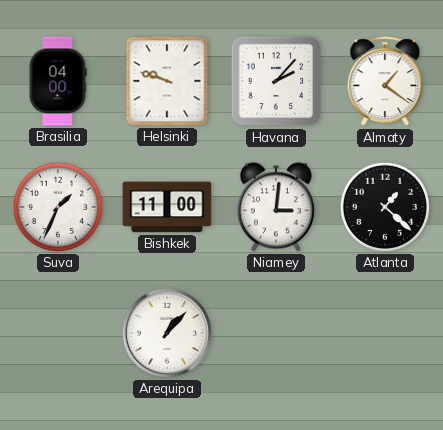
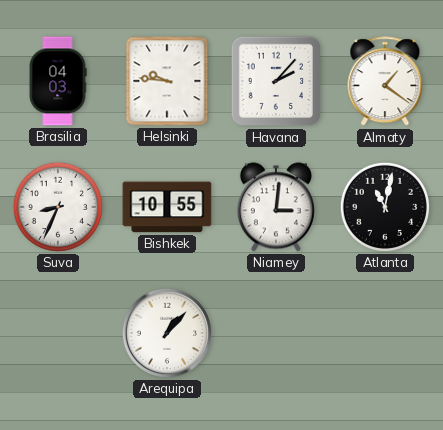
Brasilia: 04:00 -> 04:03
Helsinki: 9:48 -> 9:46
Suva: 1:34 -> 8:34
Bishkek: 11:00 -> 10:55
Atlanta: 1:22 -> 11:02
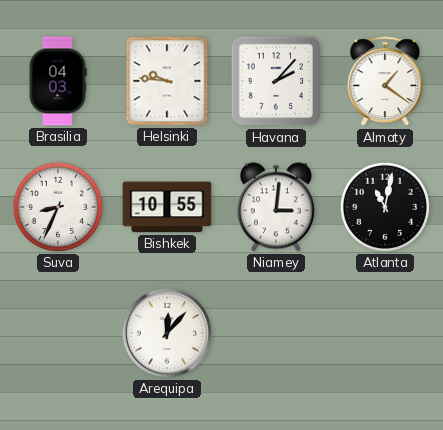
Arequipa: 1:07 -> 12:07
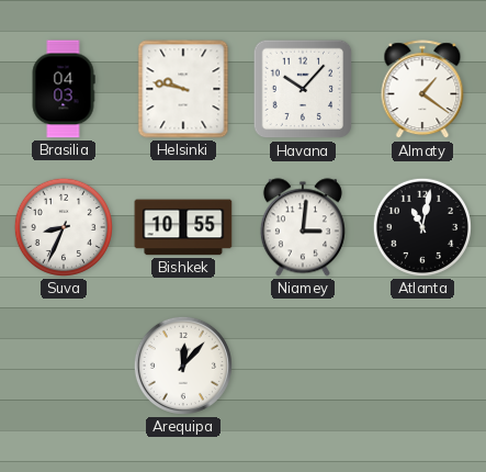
Helsinki: 9:46 -> 9:47
Havana: 2:07 -> 10:07
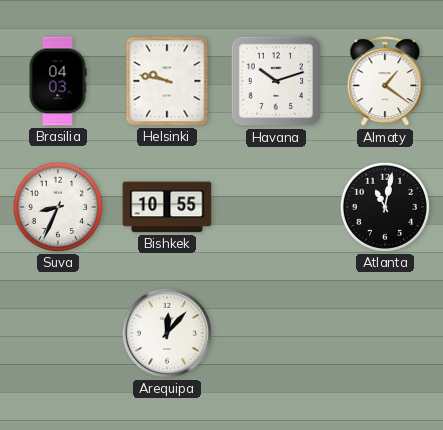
Havana: 10:07 -> 10:12
Niamey: 3:01 -> none
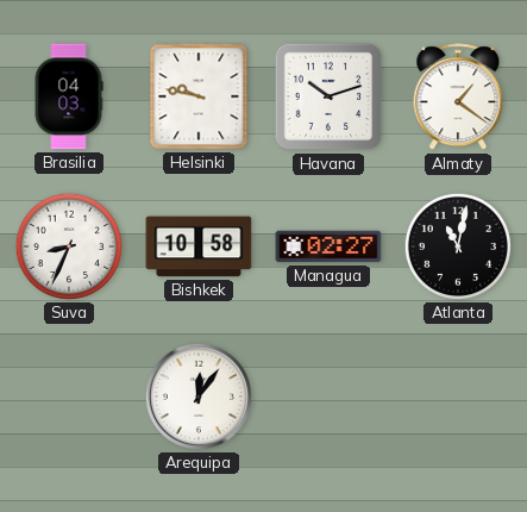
Bishkek: 10:55 -> 10:58
Managua: none -> 02:27
Arequipa: 12:07 -> 12:06
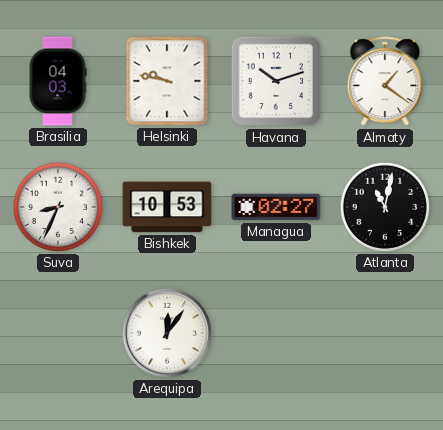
Bishkek: 10:58 -> 10:53
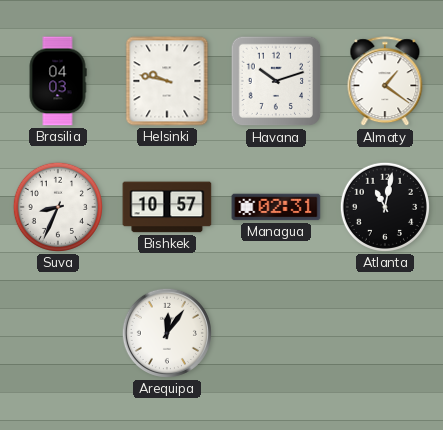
Bishkek: 10:53 -> 10:57
Managua: 02:27 -> 02:31
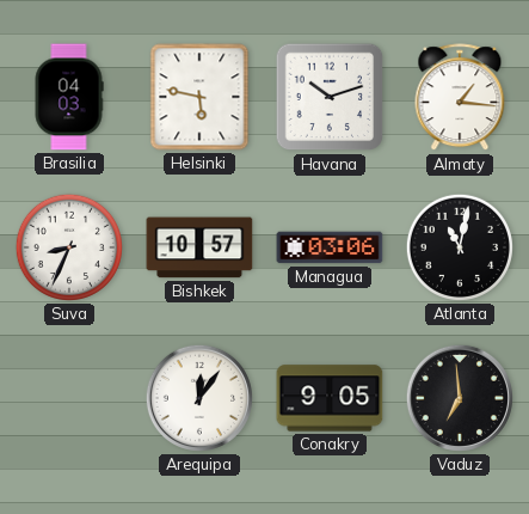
Helsinki: 9:47 -> 5:47
Almaty: 1:21 -> 1:16
Managua: 02:31 -> 03:06
Conakry: none -> 9:05
Vaduz: none -> 6:59
